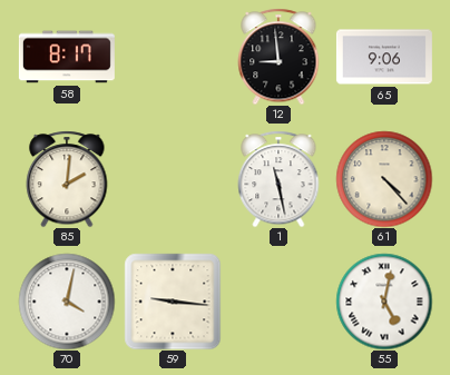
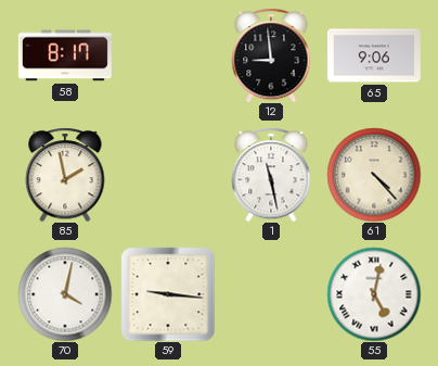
85: 2:01 -> 1:58
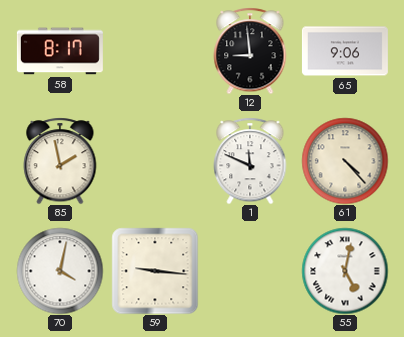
1: 11:28 -> 11:49
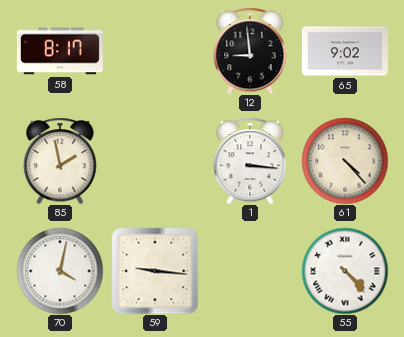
65: 9:06 -> 9:02
1: 11:49 -> 3:16
55: 5:02 -> 4:23
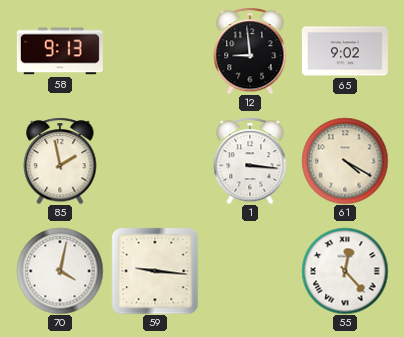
58: 8:17 -> 9:13
61: 4:23 -> 4:20
55: 4:23 -> 12:23
